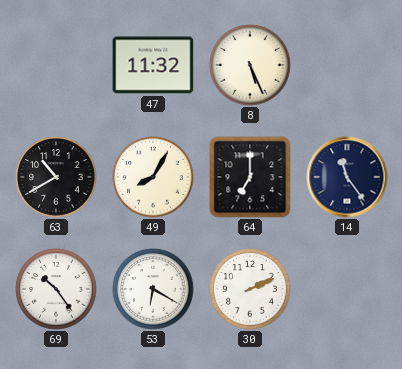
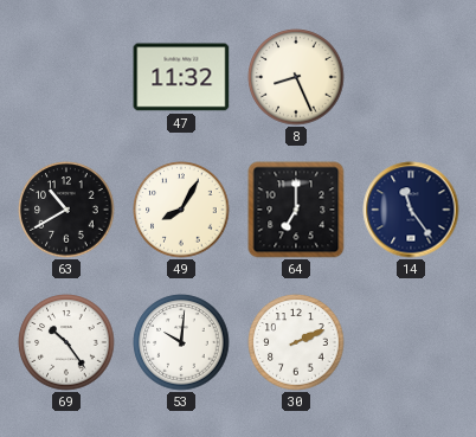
8: 5:26 -> 8:26
53: 6:20 -> 10:01
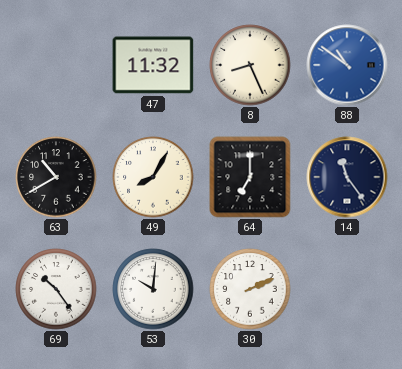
88: none -> 10:51
